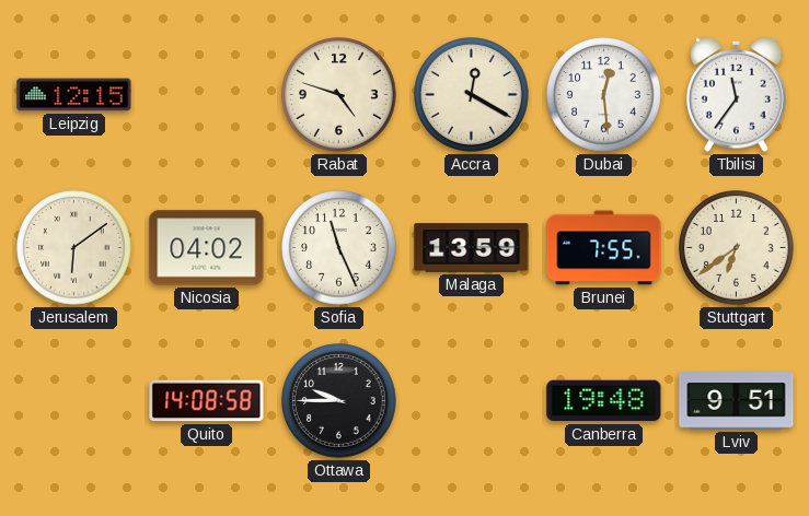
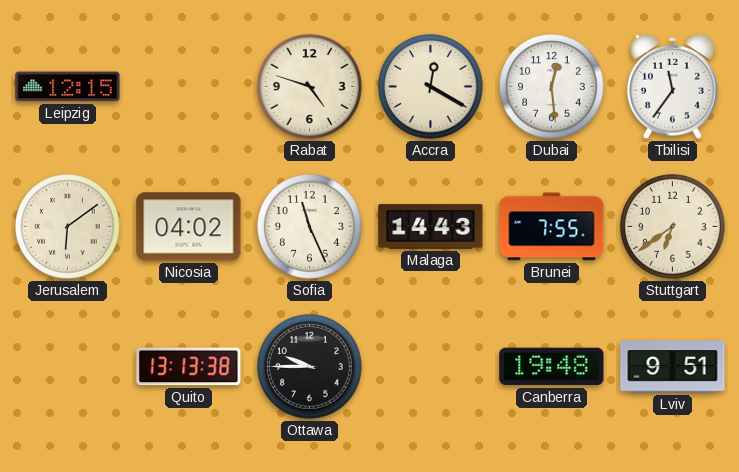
Malaga: 13:59 -> 14:43
Quito: 14:08 -> 13:13
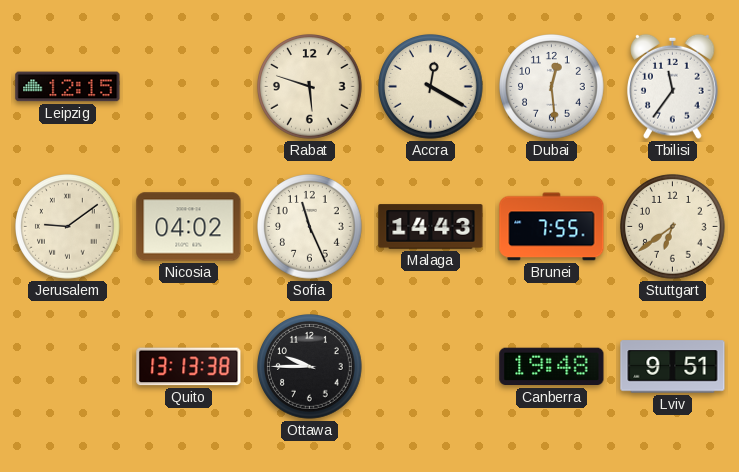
Rabat: 4:48 -> 5:48
Jerusalem: 6:09 -> 9:09
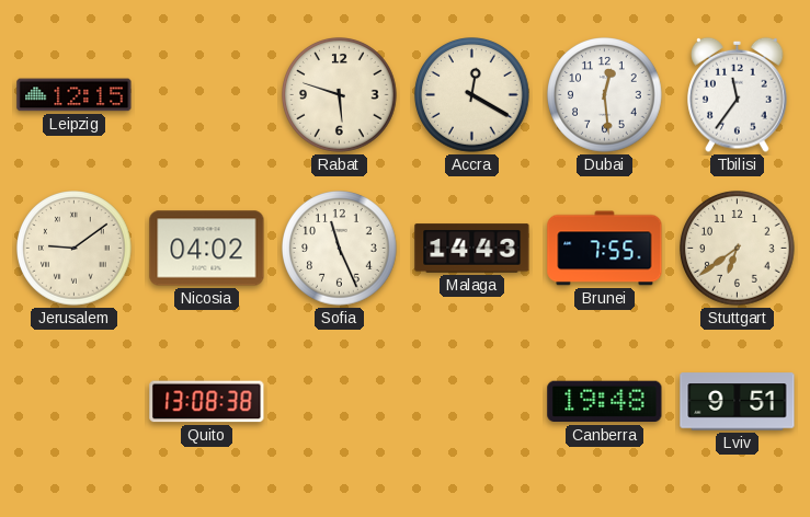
Quito: 13:13 -> 13:08
Ottawa: 9:45 -> none
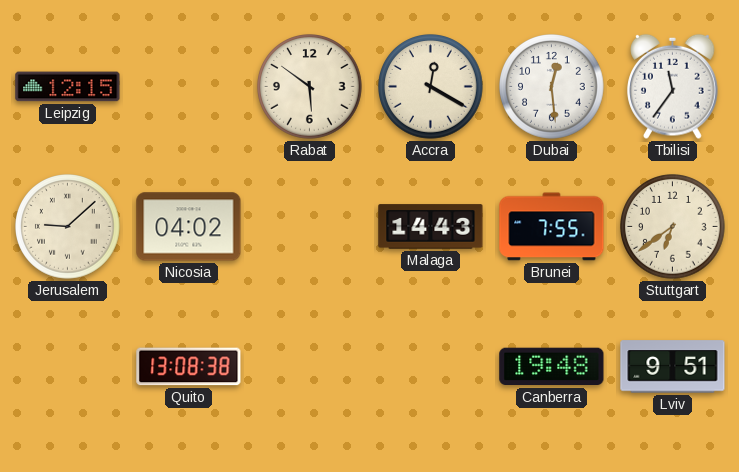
Rabat: 5:48 -> 5:51
Jerusalem: 9:09 -> 9:08
Sofia: 11:26 -> none
